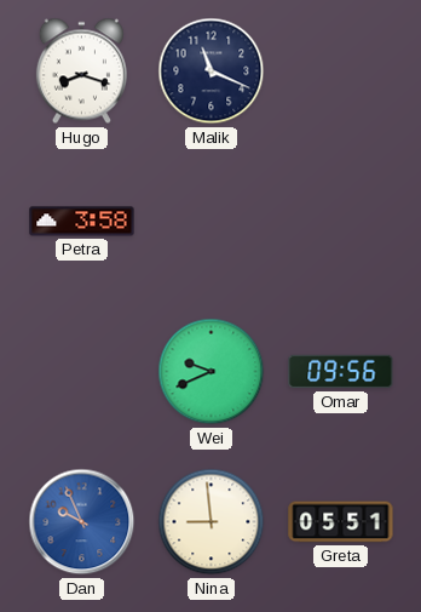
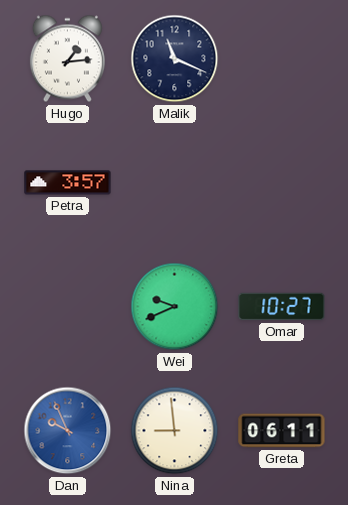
Hugo: 8:18 -> 1:14
Petra: 3:58 -> 3:57
Omar: 09:56 -> 10:27
Greta: 05:51 -> 06:11
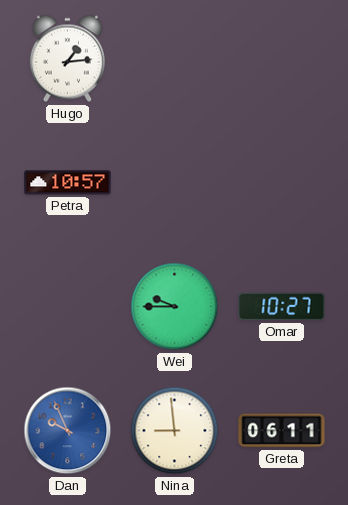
Malik: 11:19 -> none
Petra: 3:57 -> 10:57
Wei: 9:41 -> 9:45
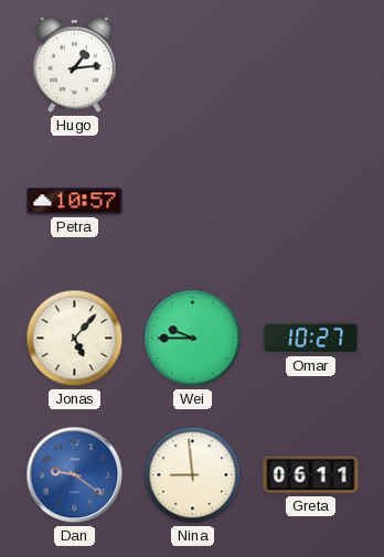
Jonas: none -> 5:07
Dan: 9:56 -> 9:21
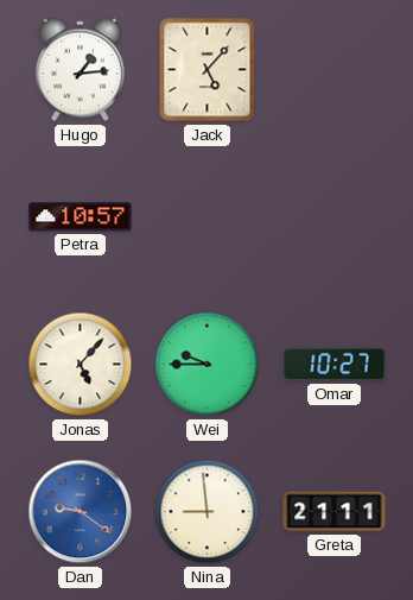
Jack: none -> 5:07
Greta: 06:11 -> 21:11
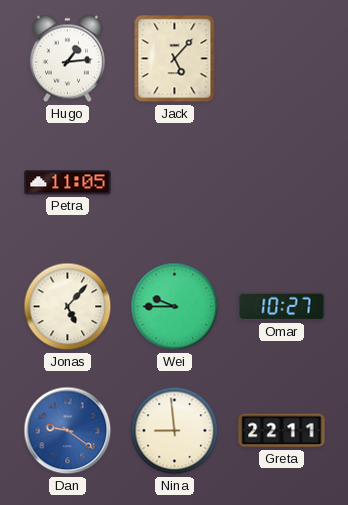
Petra: 10:57 -> 11:05
Greta: 21:11 -> 22:11
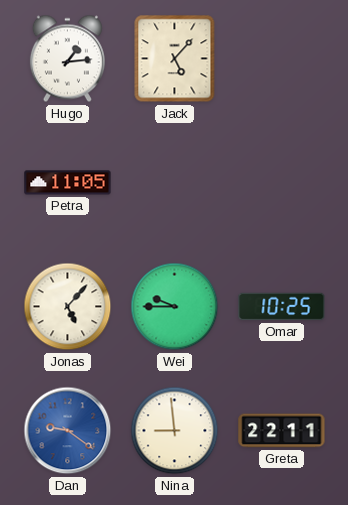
Omar: 10:27 -> 10:25
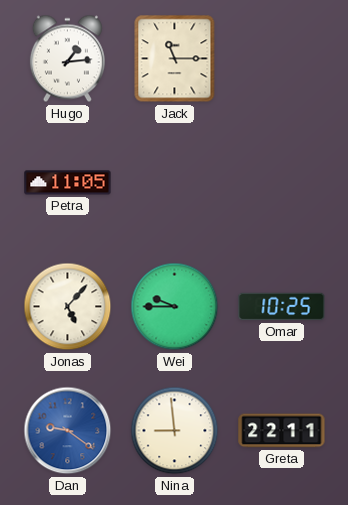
Jack: 5:07 -> 11:15
